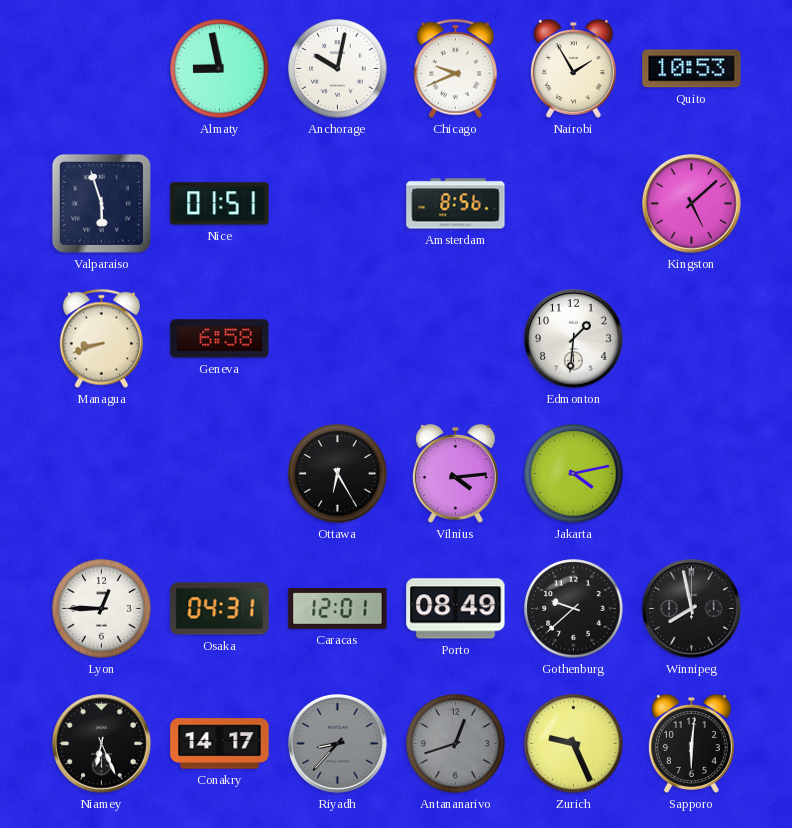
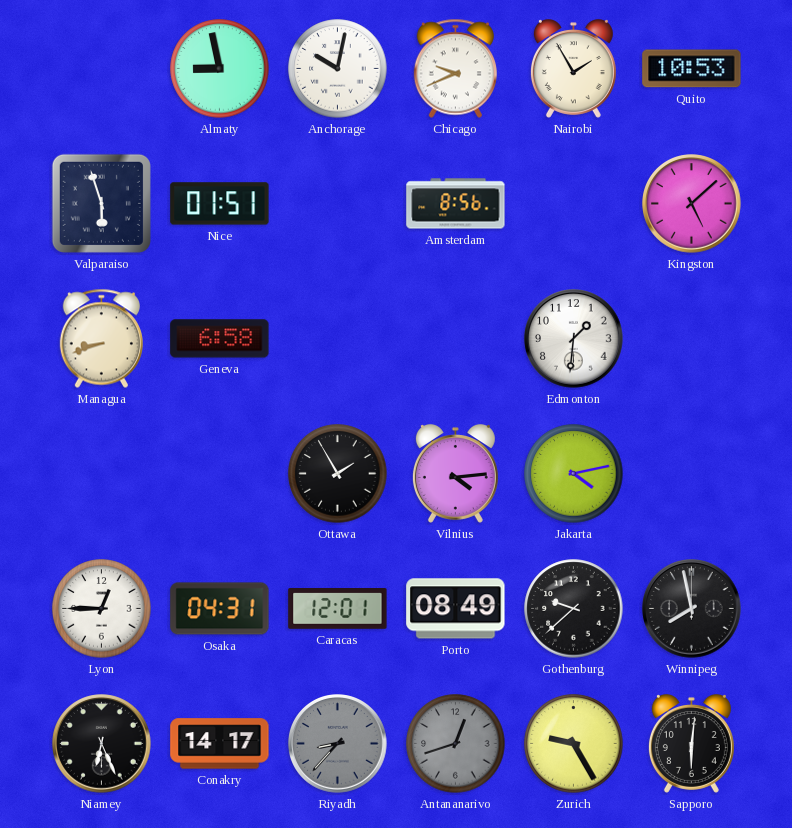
Ottawa: 6:25 -> 1:55
Zurich: 9:26 -> 9:25
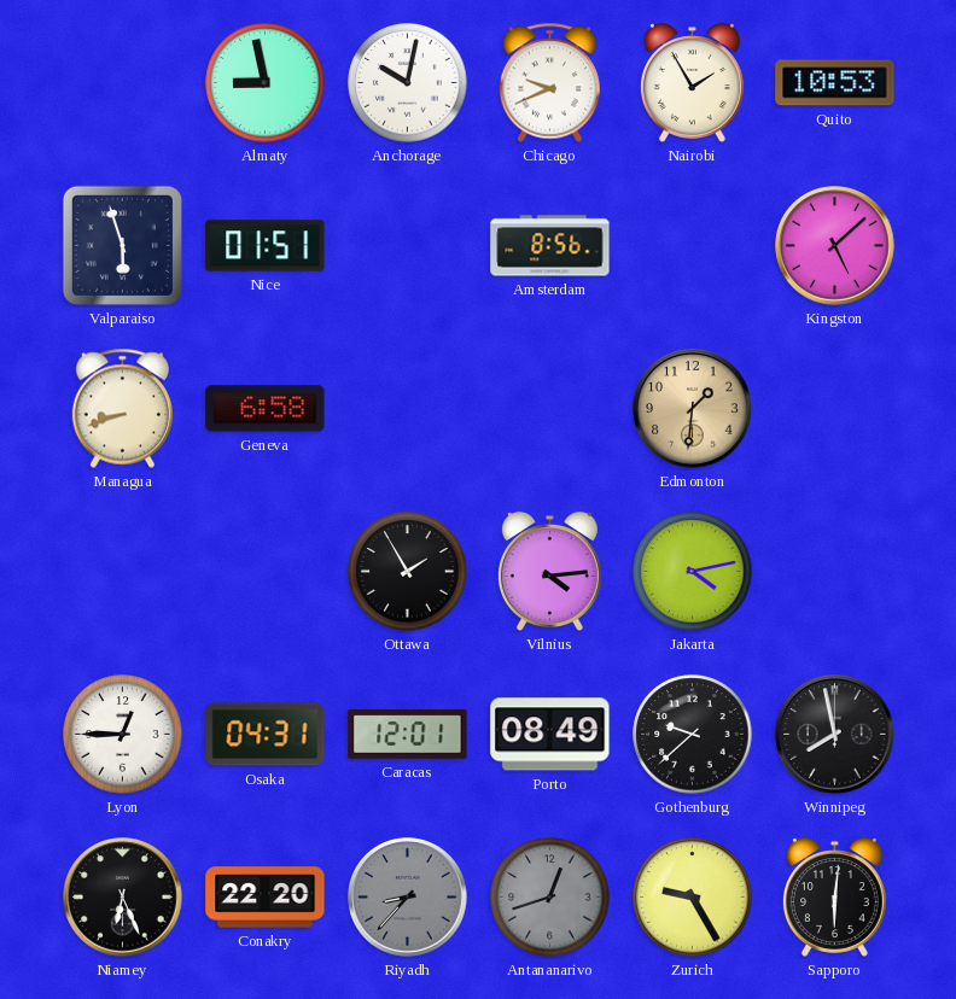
Edmonton dial: white -> champagne
Conakry: 14:17 -> 22:20
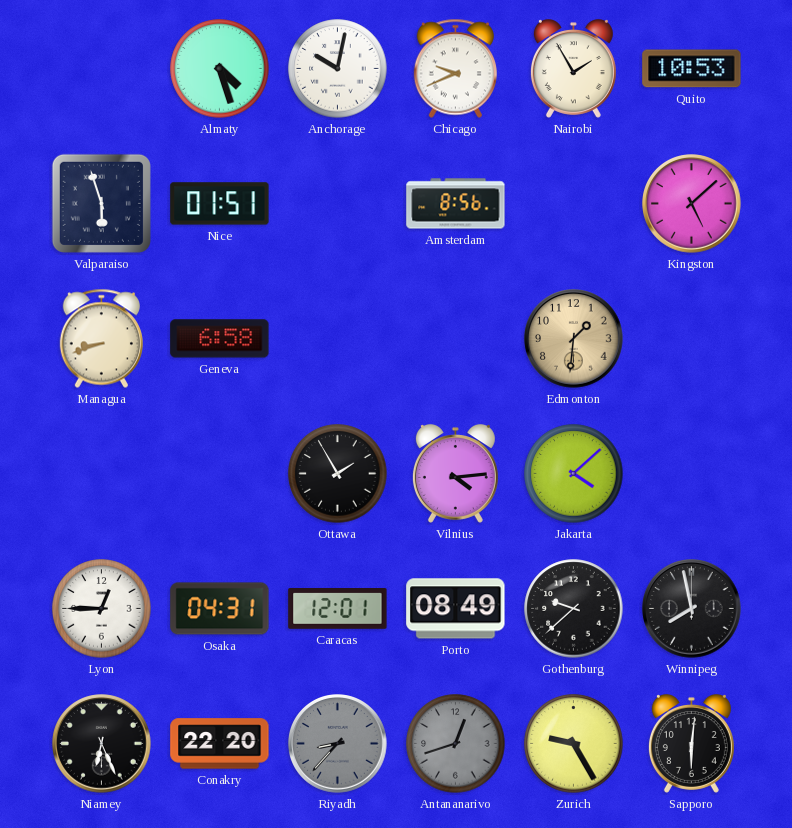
Almaty: 8:58 -> 4:27
Jakarta: 4:13 -> 4:08
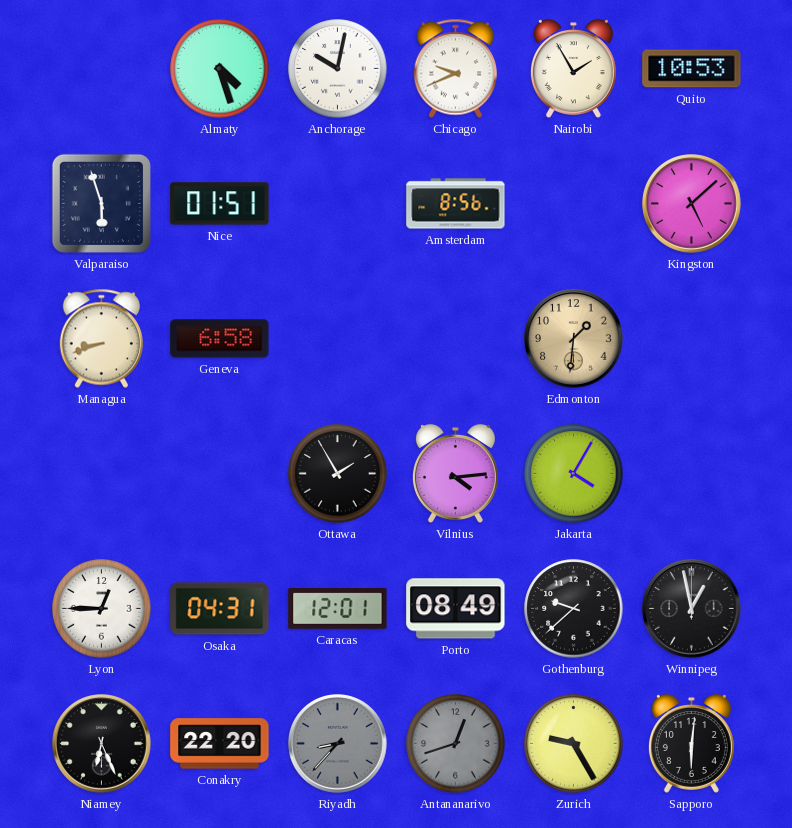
Jakarta: 4:08 -> 4:05
Winnipeg: 7:58 -> 12:58
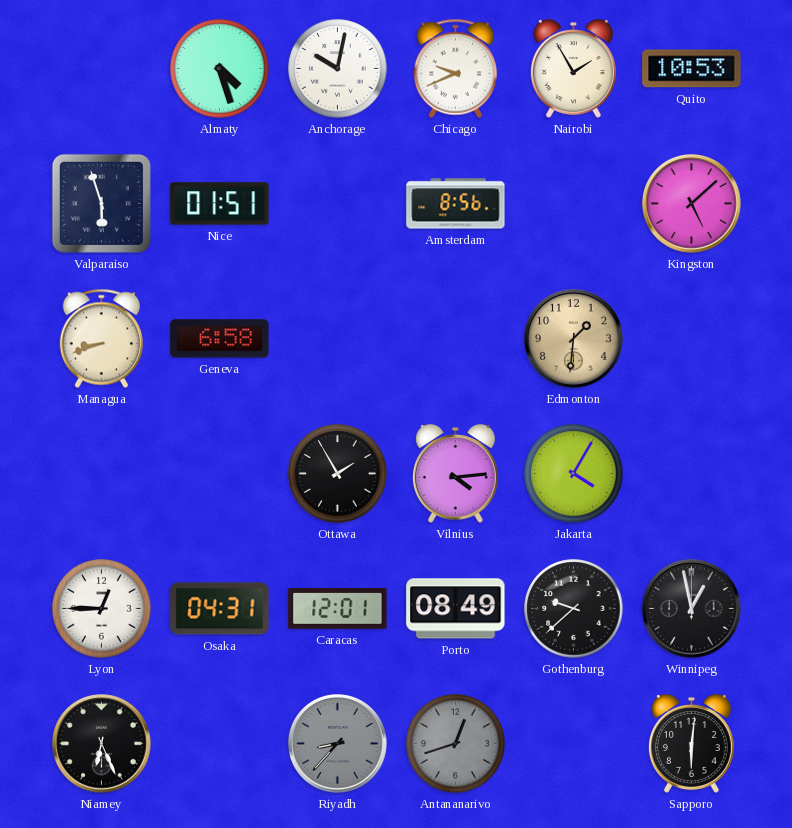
Conakry: 22:20 -> none
Zurich: 9:25 -> none
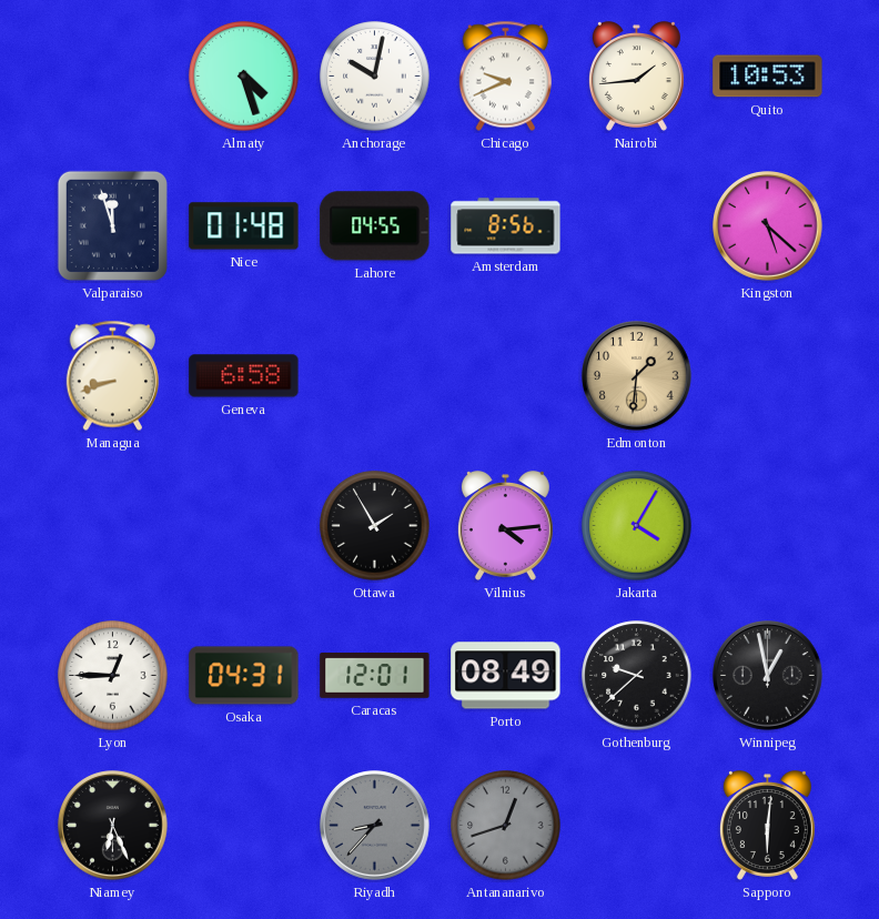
Nairobi: 1:55 -> 1:44
Valparaiso: 5:57 -> 11:57
Nice: 01:51 -> 01:48
Lahore: none -> 04:55
Kingston: 5:08 -> 5:22
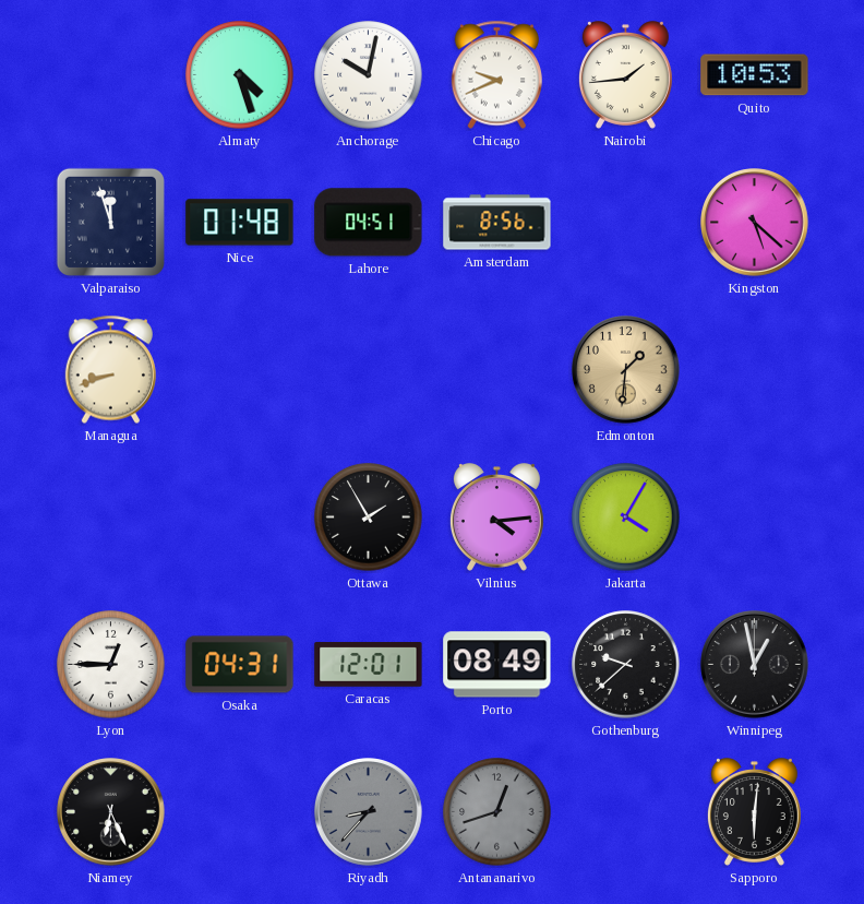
Lahore: 04:55 -> 04:51
Geneva: 6:58 -> none
